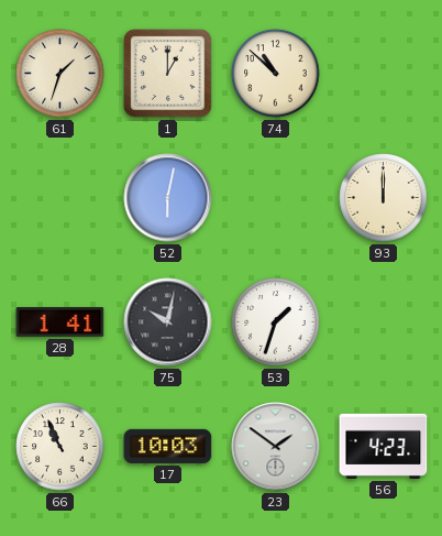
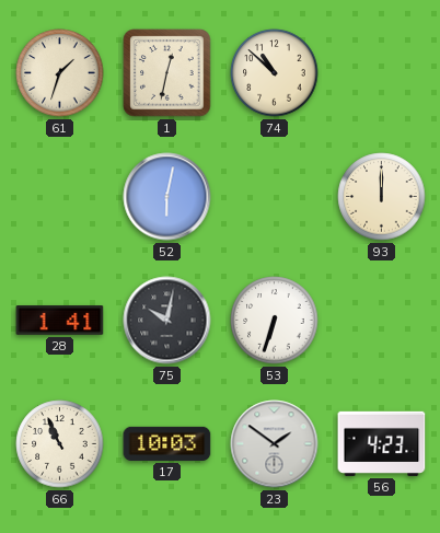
1: 1:00 -> 12:32
53: 1:33 -> 6:33
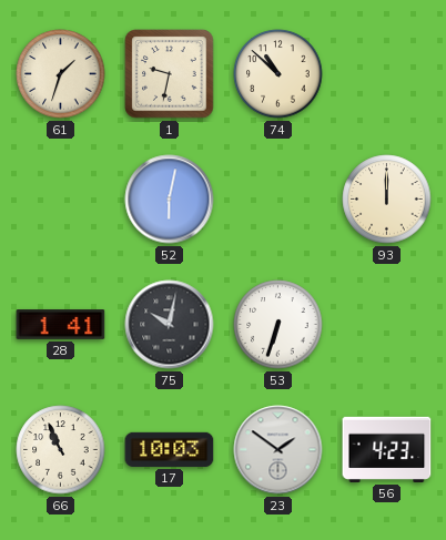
1: 12:32 -> 9:32
